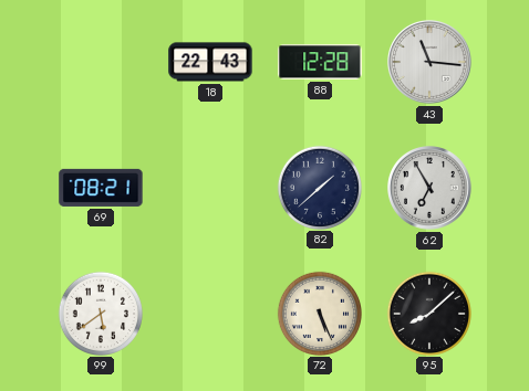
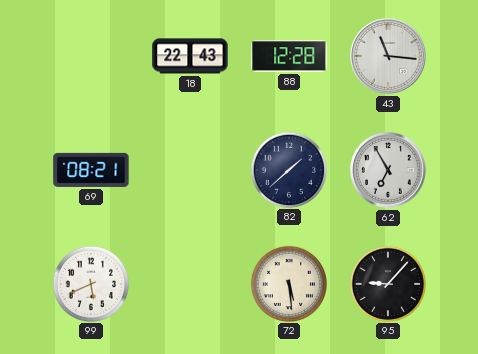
99: 5:39 -> 5:41
72: 5:26 -> 5:29
95: 8:08 -> 9:07
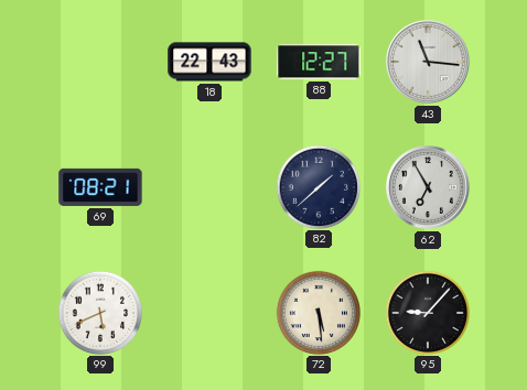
88: 12:28 -> 12:27
